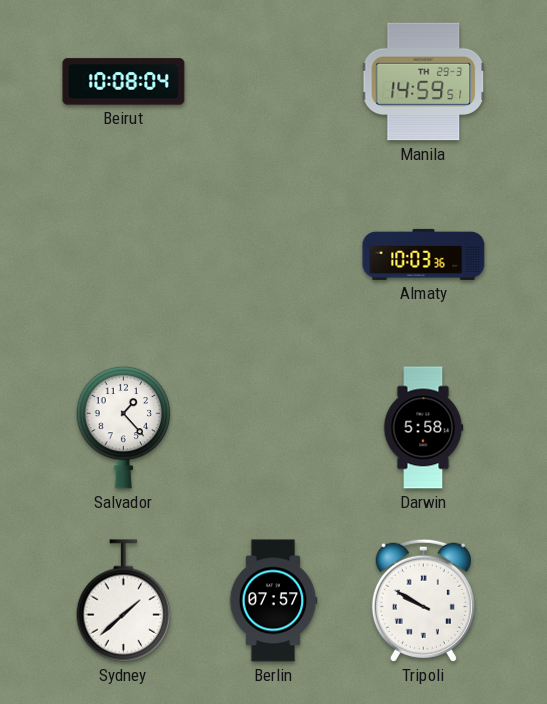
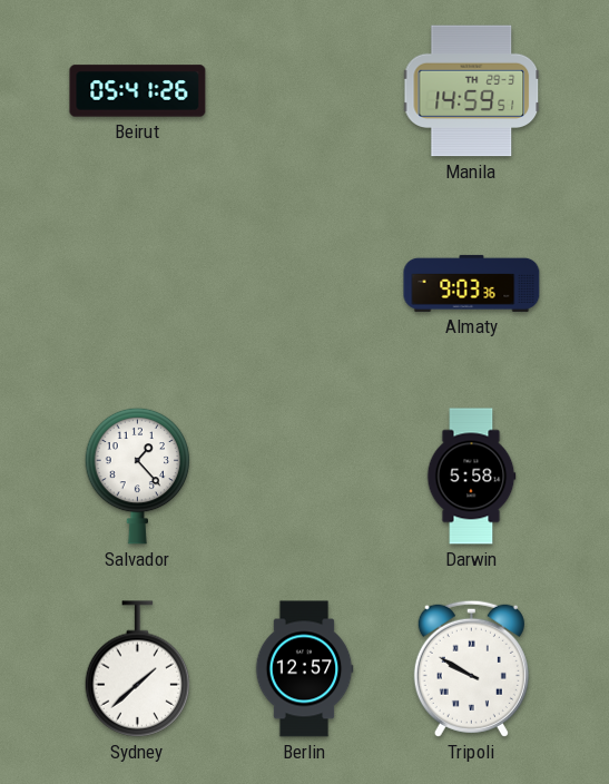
Beirut: 10:08 -> 05:41
Almaty: 10:03 -> 9:03
Berlin: 07:57 -> 12:57
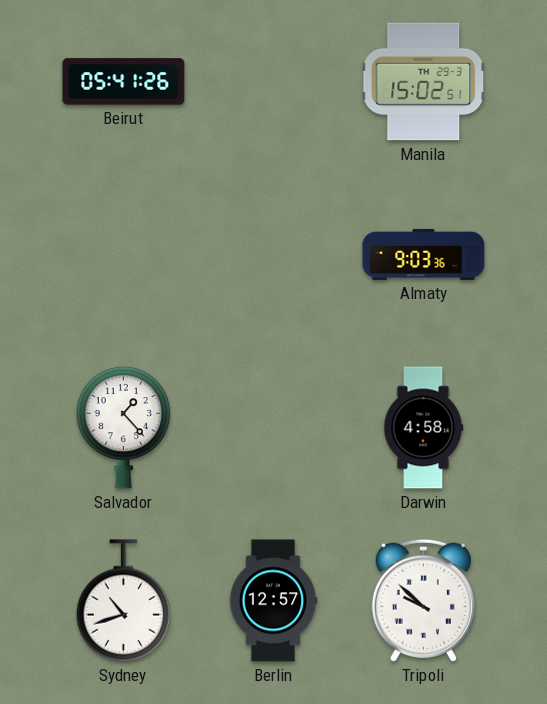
Manila: 14:59 -> 15:02
Darwin: 5:58 -> 4:58
Sydney: 1:38 -> 10:42
Tripoli: 9:50 -> 9:52
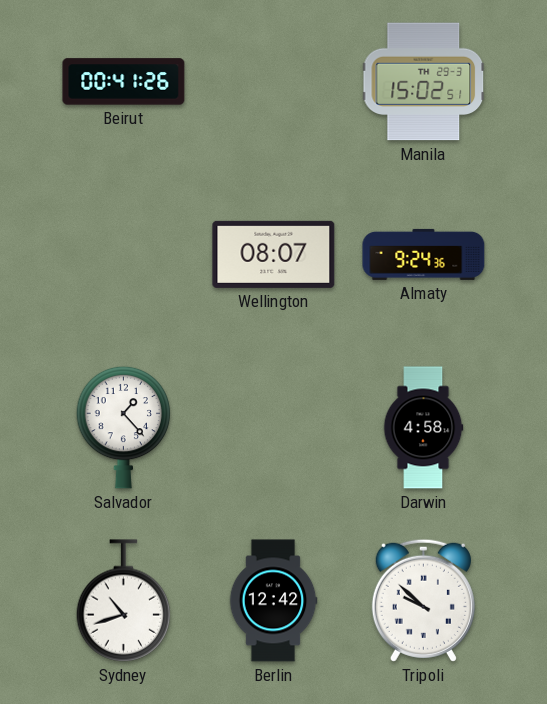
Beirut: 05:41 -> 00:41
Wellington: none -> 08:07
Almaty: 9:03 -> 9:24
Berlin: 12:57 -> 12:42
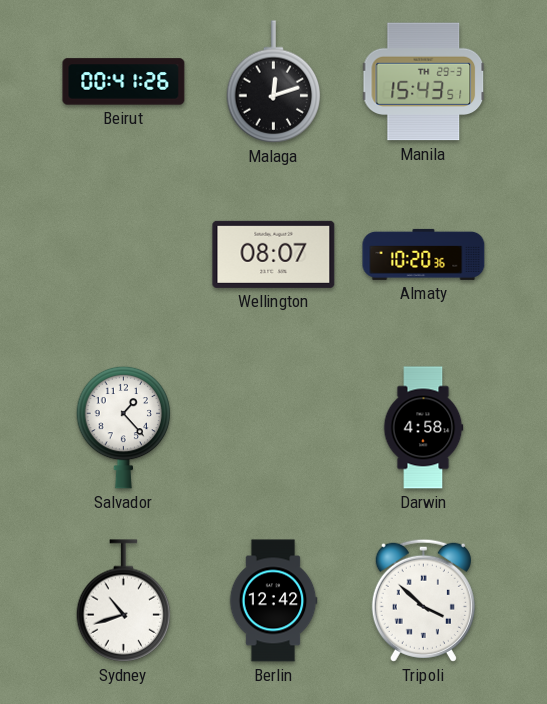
Malaga: none -> 12:12
Manila: 15:02 -> 15:43
Almaty: 9:24 -> 10:20
Tripoli: 9:52 -> 3:52
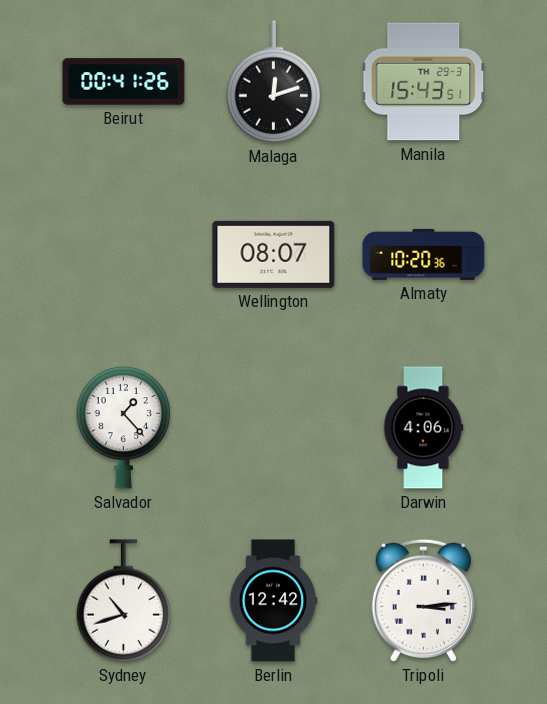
Darwin: 4:58 -> 4:06
Tripoli: 3:52 -> 3:14
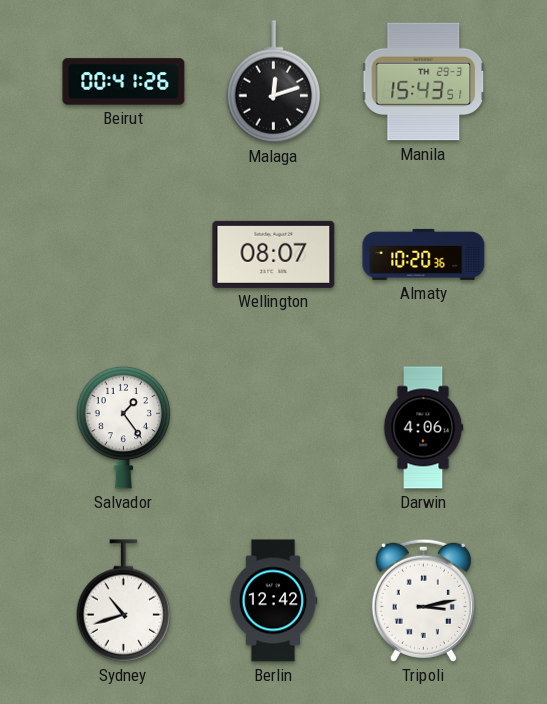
Salvador: 1:23 -> 1:24
Tripoli: 3:14 -> 3:13
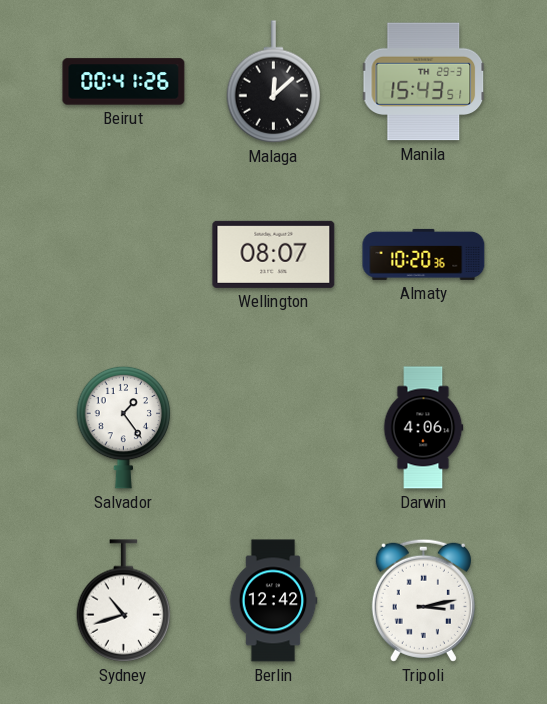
Malaga: 12:12 -> 12:08
